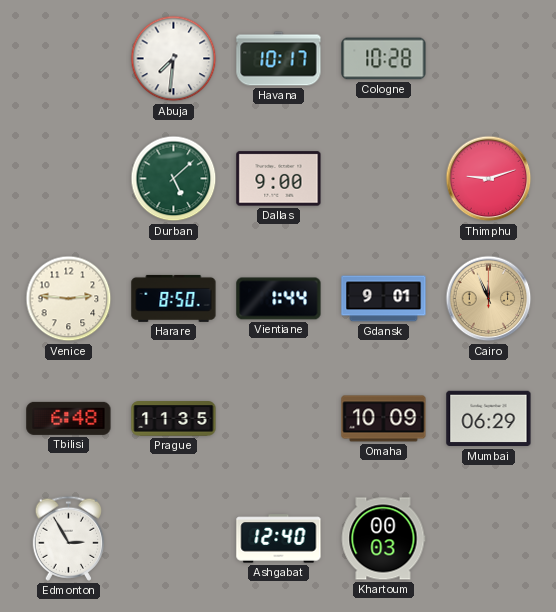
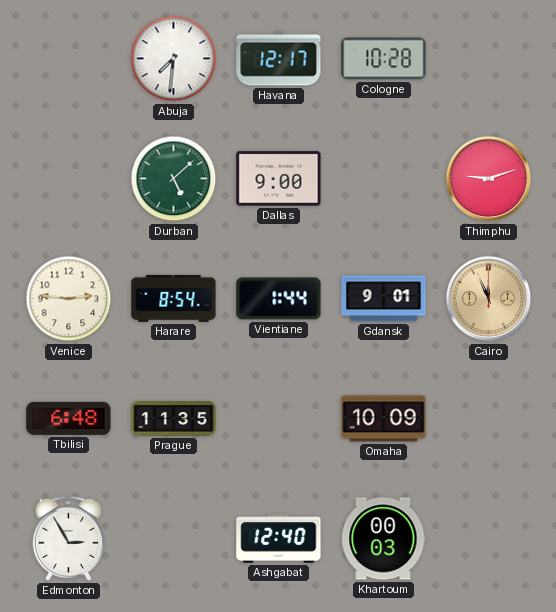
Havana: 10:17 -> 12:17
Harare: 8:50 -> 8:54
Mumbai: 06:29 -> none
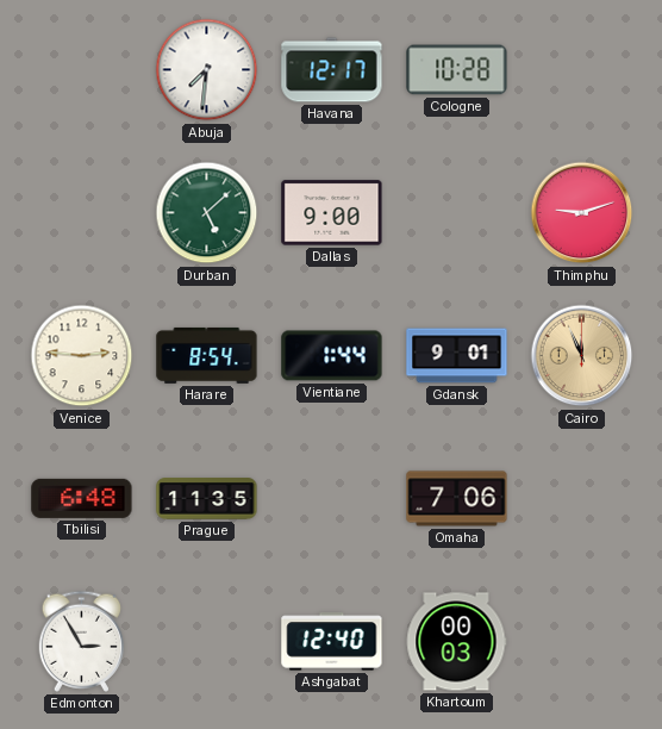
Omaha: 10:09 -> 7:06
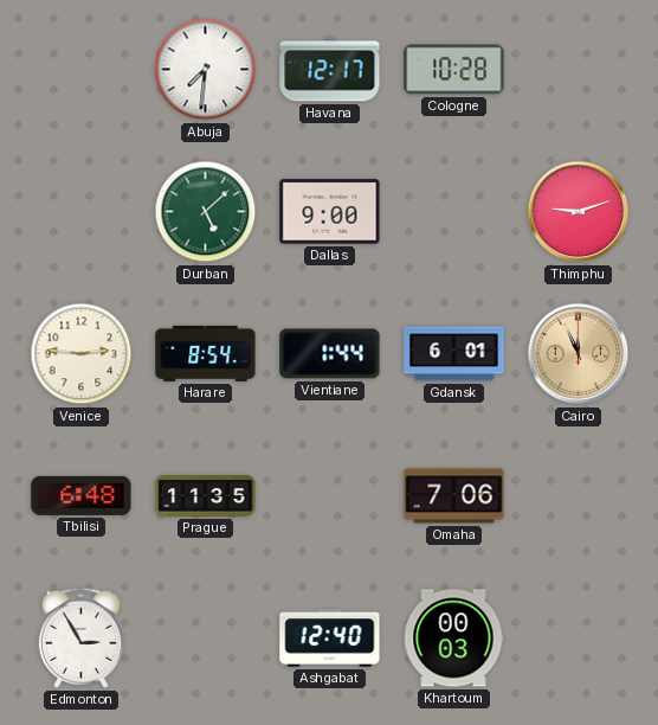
Gdansk: 9:01 -> 6:01
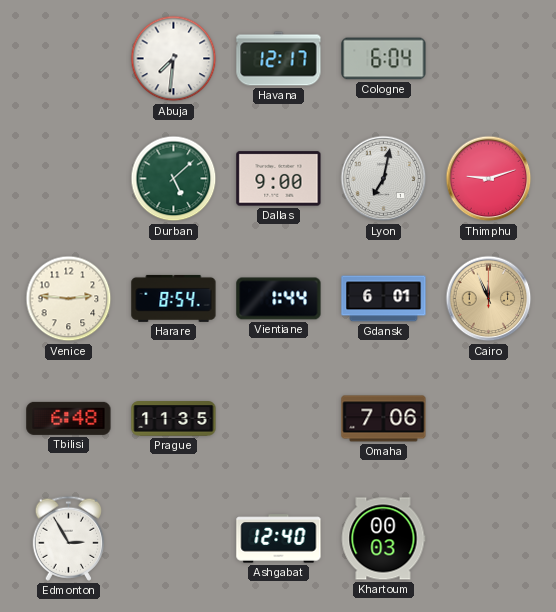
Cologne: 10:28 -> 6:04
Lyon: none -> 7:02
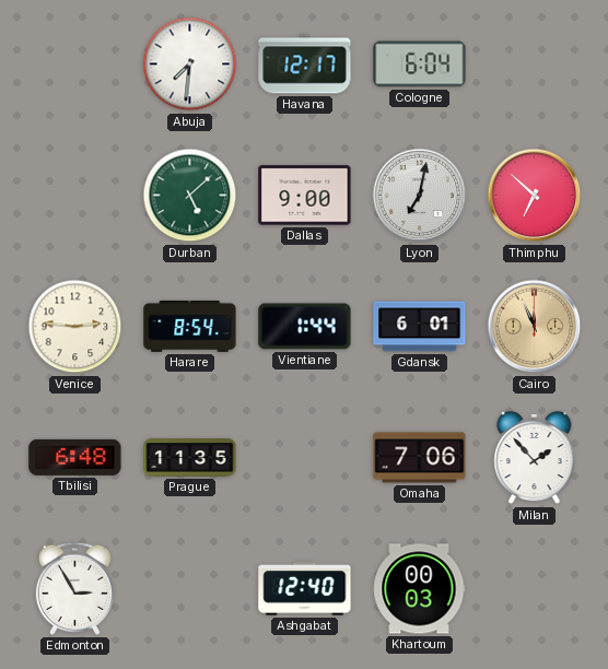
Thimphu: 9:12 -> 6:52
Milan: none -> 1:53
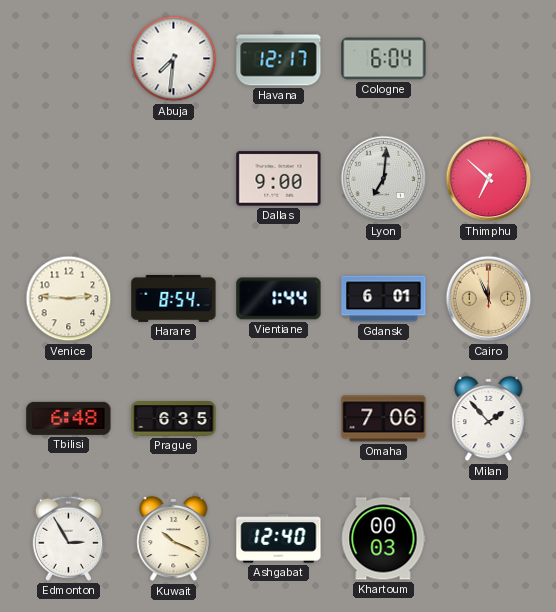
Durban: 5:08 -> none
Lyon: 7:02 -> 7:01
Prague: 11:35 -> 6:35
Kuwait: none -> 10:19
